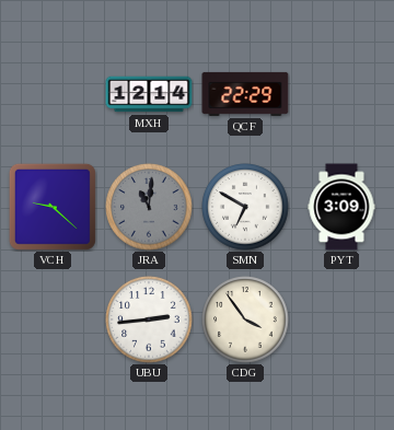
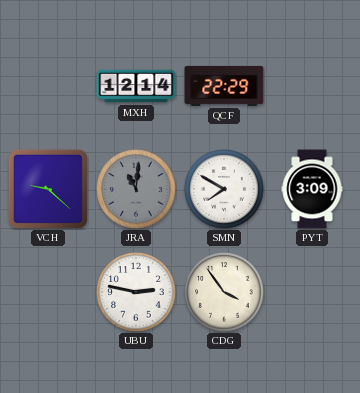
SMN: 6:50 -> 7:50
UBU: 2:44 -> 2:47
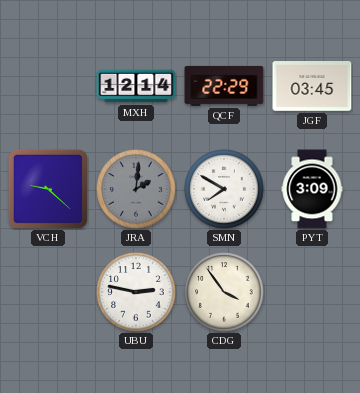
JGF: none -> 03:45
JRA: 11:01 -> 2:01
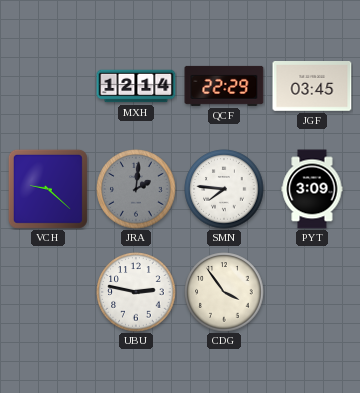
SMN: 7:50 -> 7:46
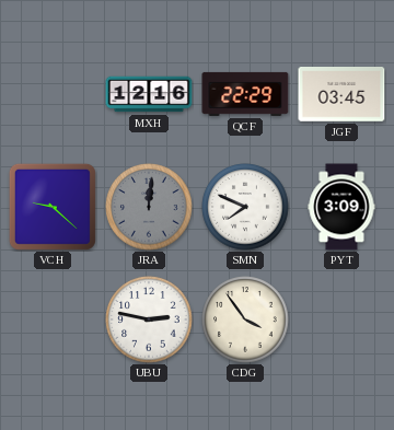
MXH: 12:14 -> 12:16
JRA: 2:01 -> 12:01
SMN: 7:46 -> 7:49
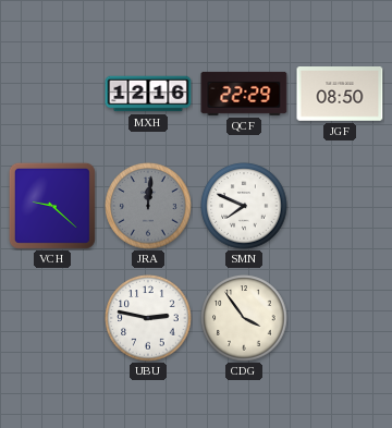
JGF: 03:45 -> 08:50
PYT: 3:09 -> none
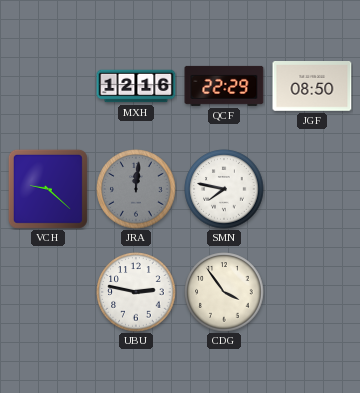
SMN: 7:49 -> 7:47
